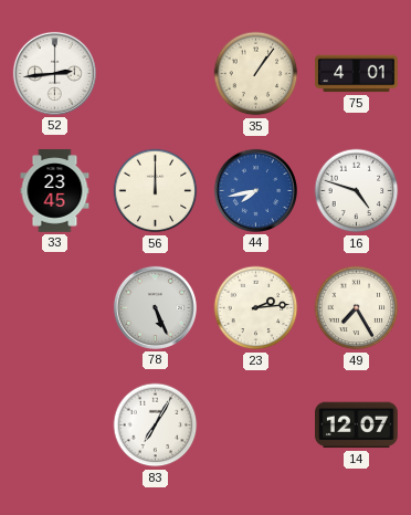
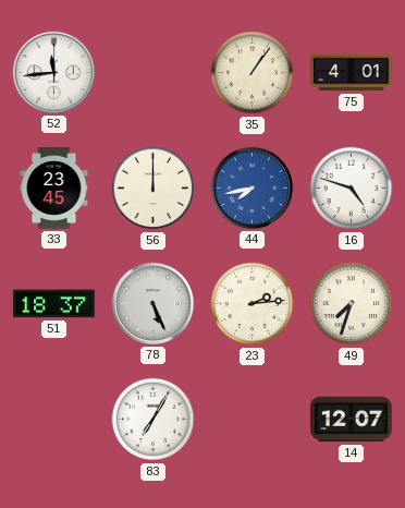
52: 2:44 -> 11:44
51: none -> 18:37
49: 7:25 -> 7:33
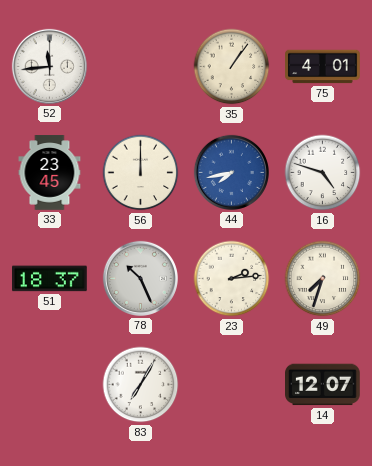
78: 5:26 -> 10:26
